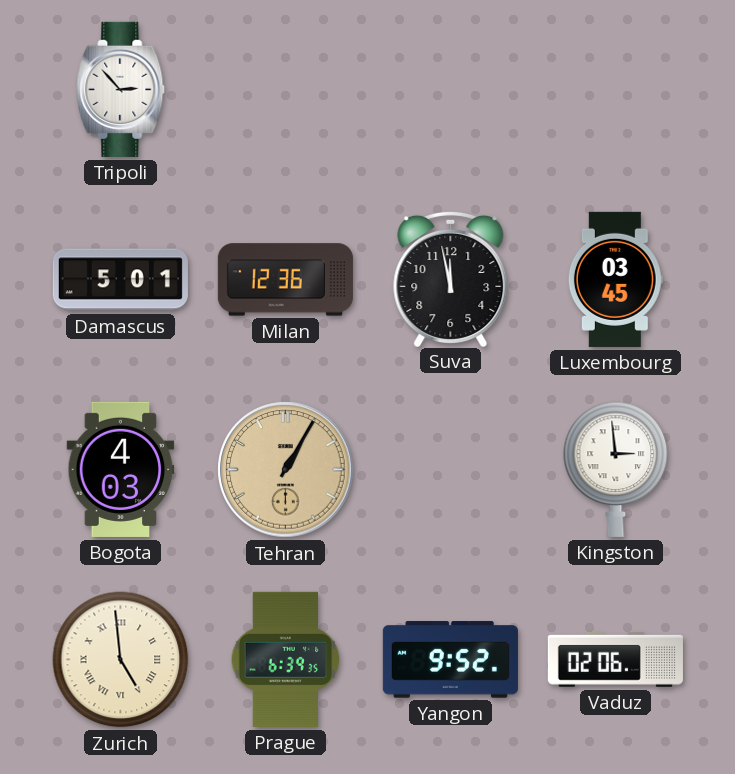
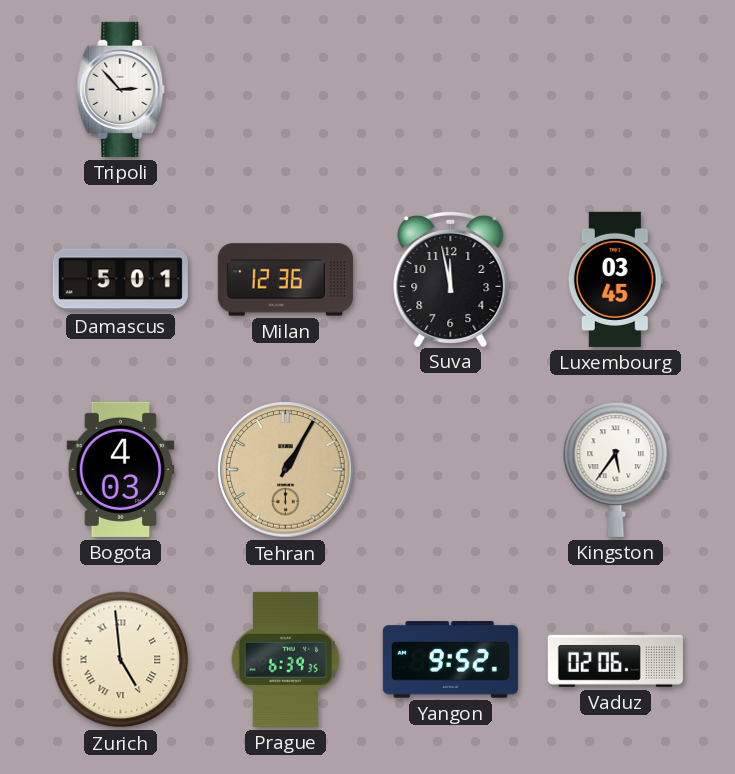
Kingston: 2:59 -> 5:36
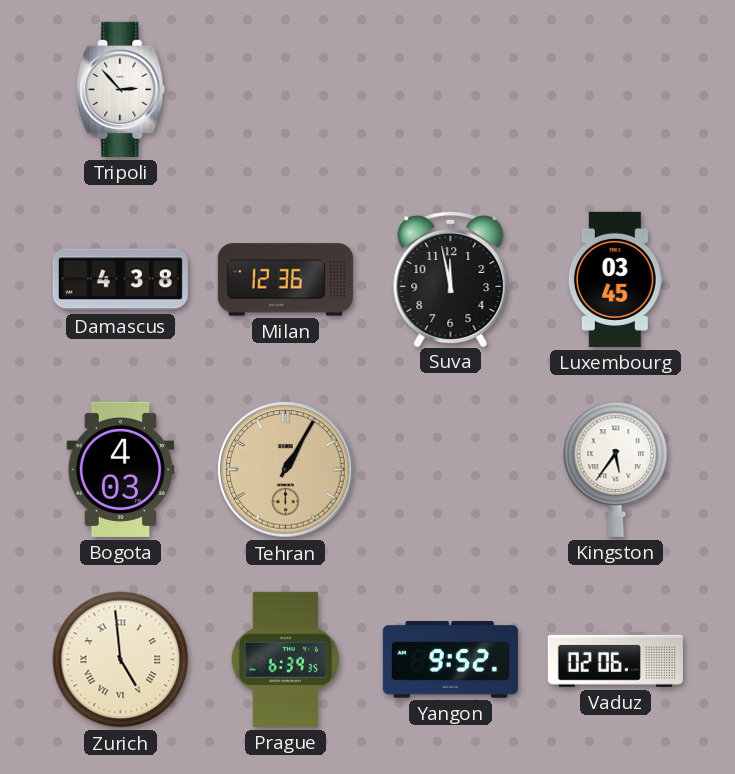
Damascus: 5:01 -> 4:38
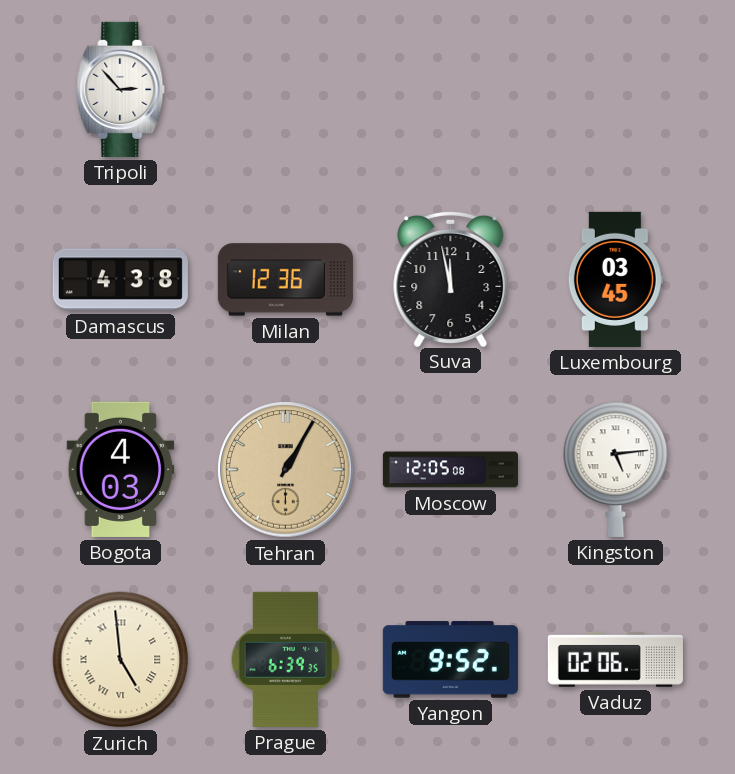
Moscow: none -> 12:05
Kingston: 5:36 -> 5:14
